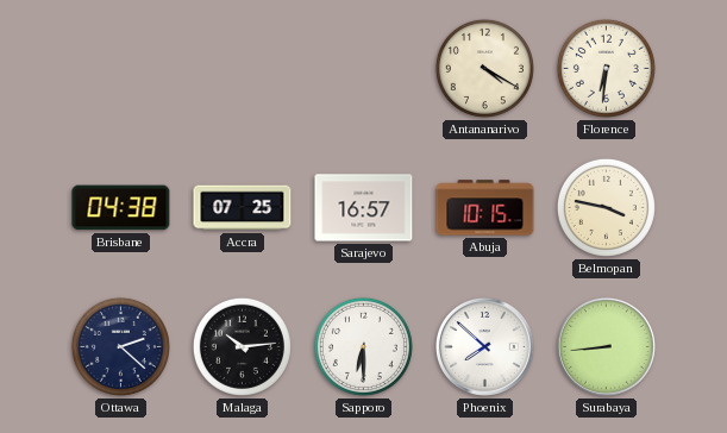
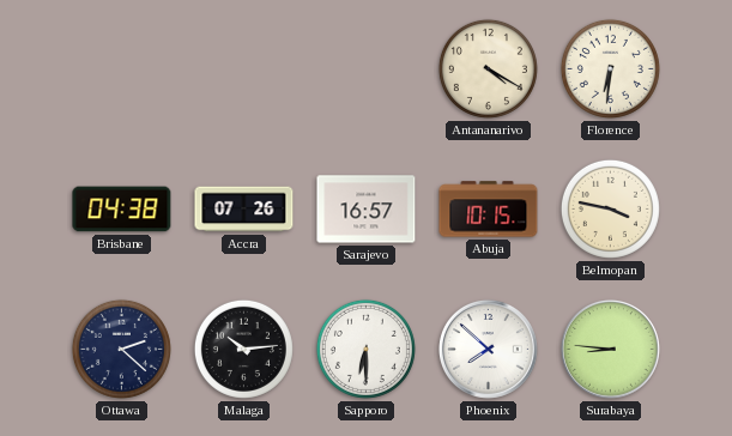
Accra: 07:25 -> 07:26
Surabaya: 8:44 -> 8:46
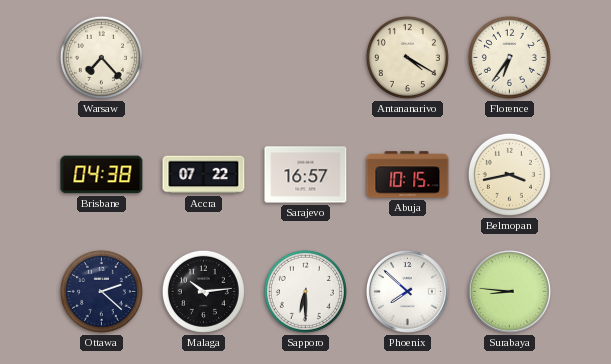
Warsaw: none -> 7:23
Florence: 6:31 -> 6:36
Accra: 07:26 -> 07:22
Belmopan: 3:47 -> 3:43
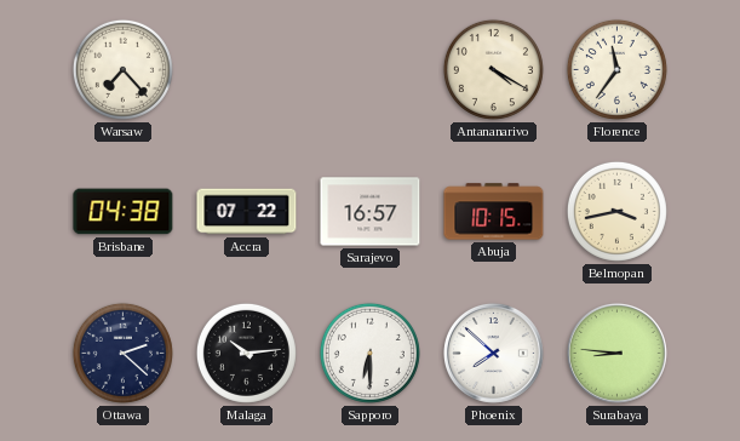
Florence: 6:36 -> 11:36
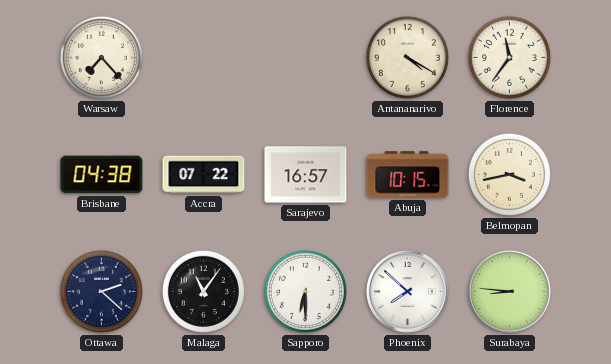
Malaga: 10:14 -> 11:06
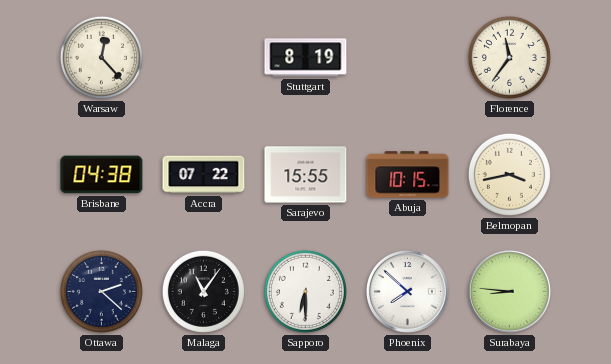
Warsaw: 7:23 -> 12:23
Stuttgart: none -> 8:19
Antananarivo: 4:20 -> none
Sarajevo: 16:57 -> 15:55
